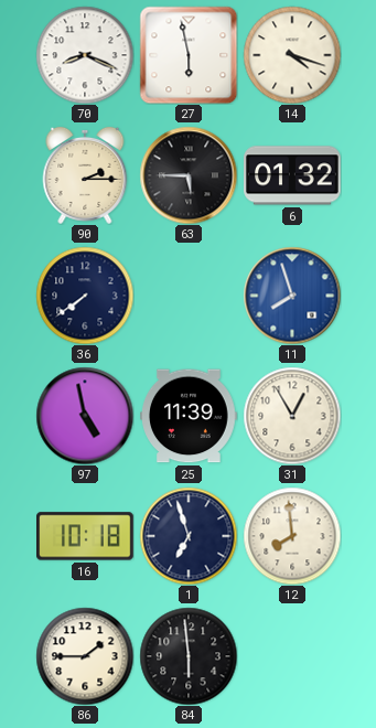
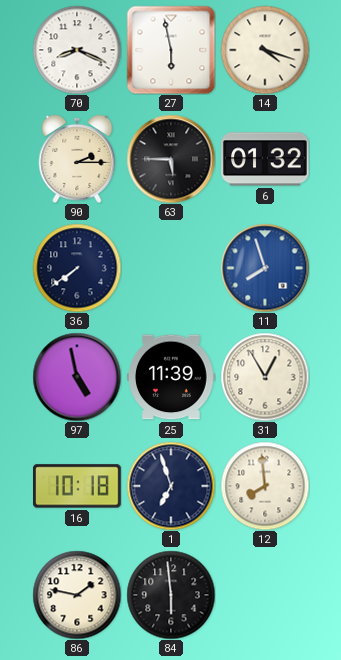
86: 1:45 -> 1:47
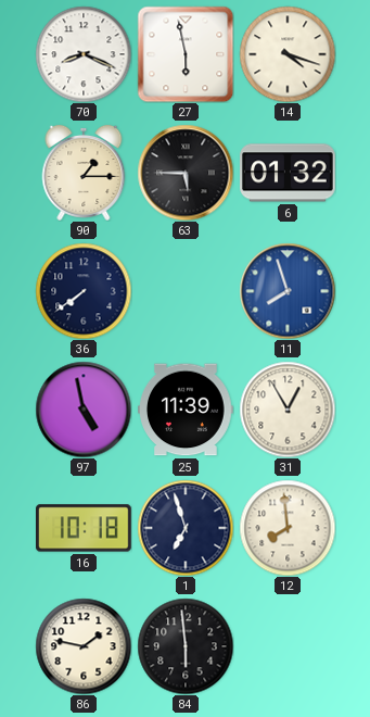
90: 2:15 -> 1:15
